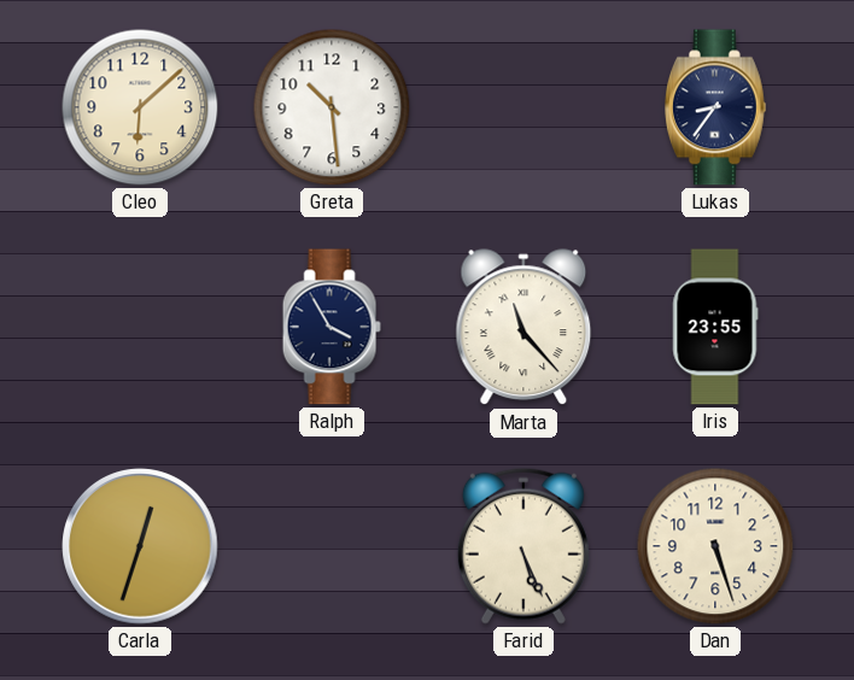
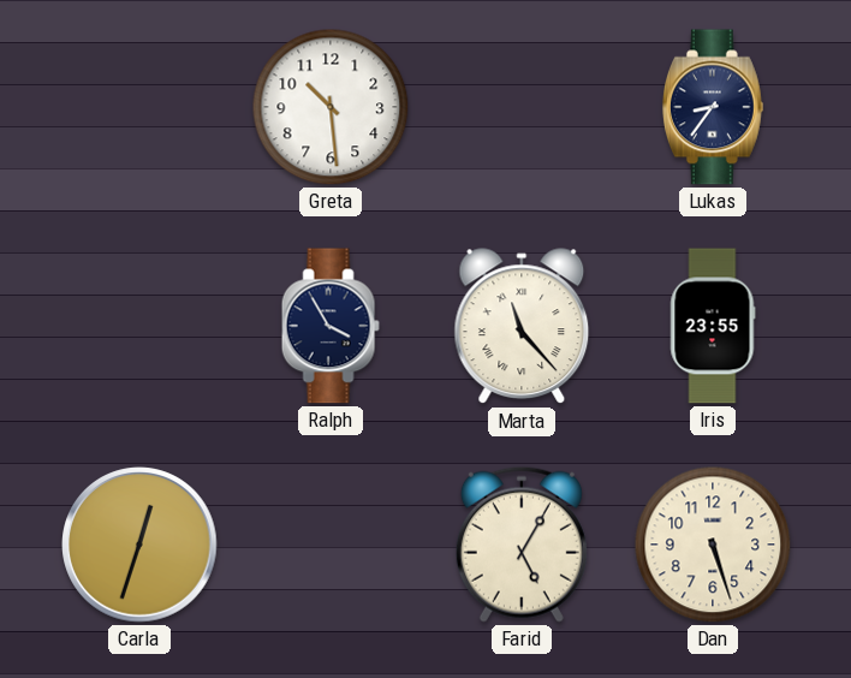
Cleo: 6:08 -> none
Farid: 5:26 -> 5:05
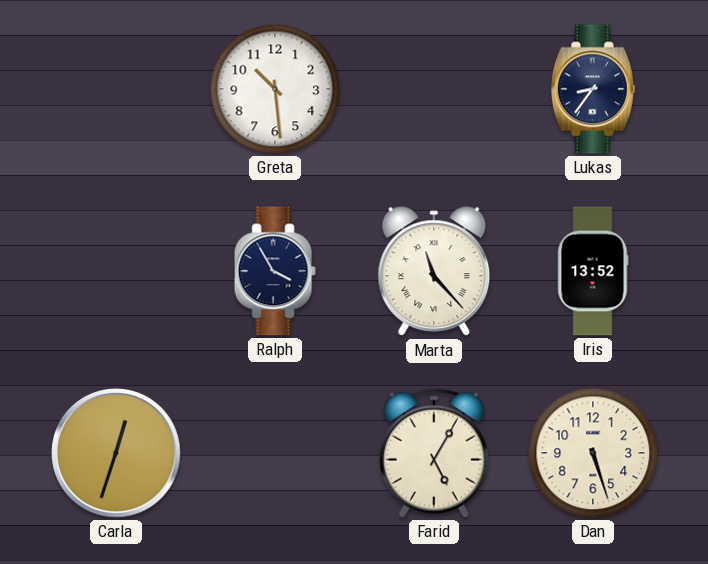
Iris: 23:55 -> 13:52
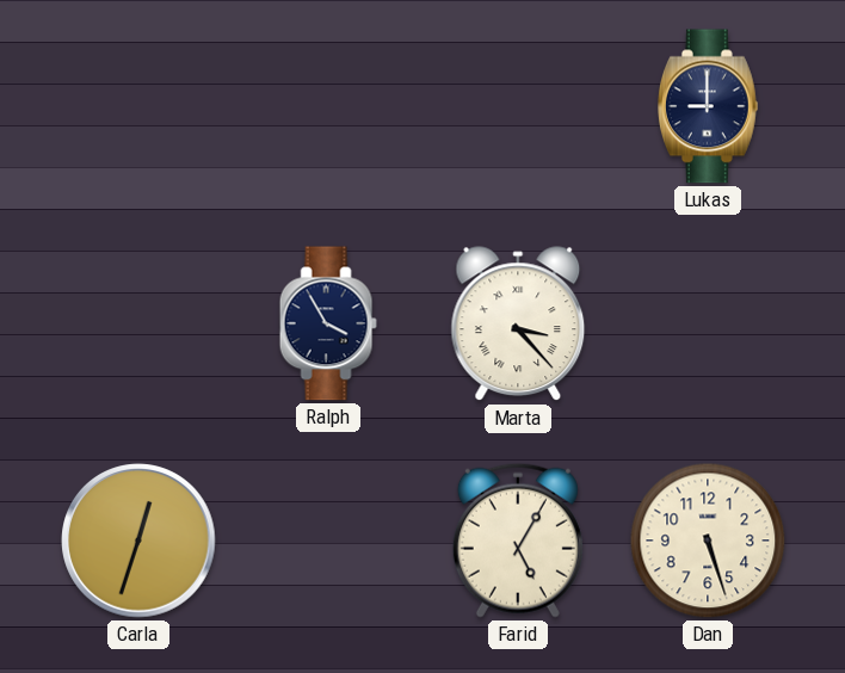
Greta: 10:29 -> none
Lukas: 8:36 -> 9:00
Marta: 11:23 -> 3:23
Iris: 13:52 -> none
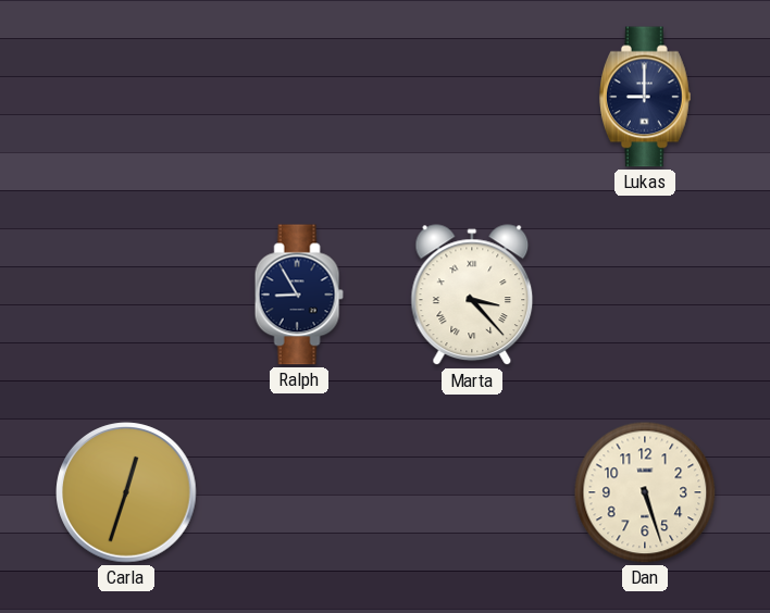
Ralph: 3:55 -> 8:55
Farid: 5:05 -> none
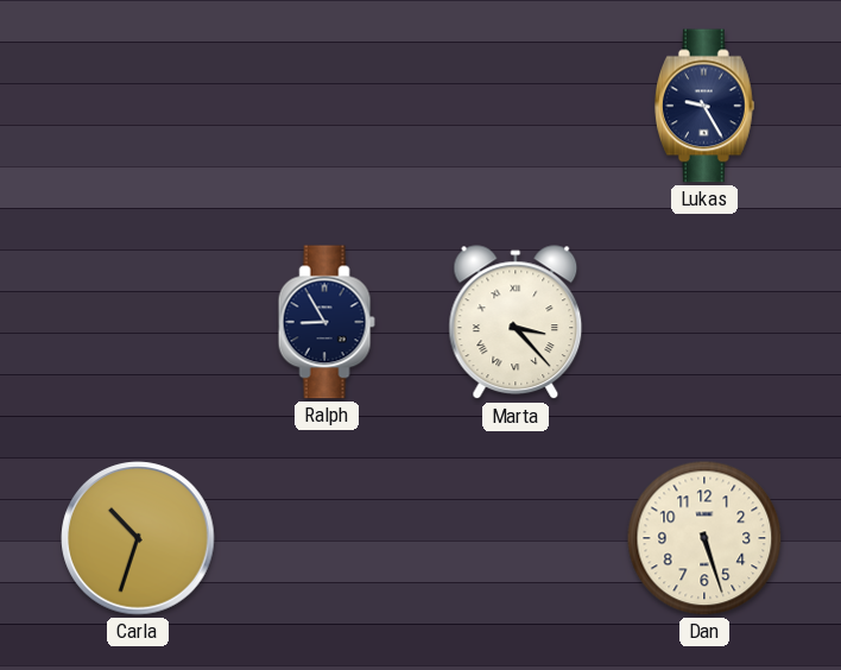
Lukas: 9:00 -> 9:25
Carla: 12:33 -> 10:33
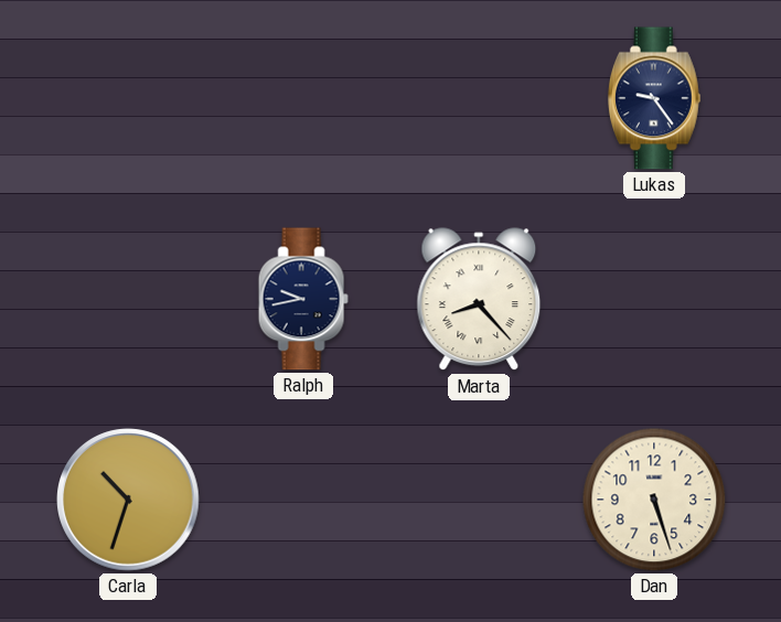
Lukas: 9:25 -> 9:24
Ralph: 8:55 -> 9:43
Marta: 3:23 -> 8:23
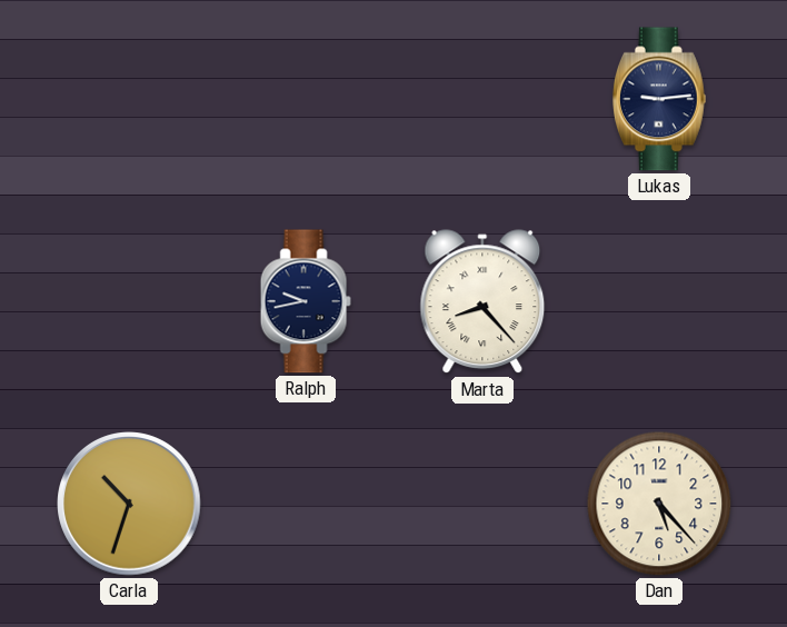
Lukas: 9:24 -> 9:14
Dan: 5:27 -> 5:23
